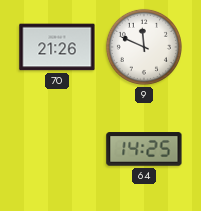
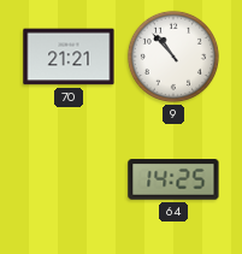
70: 21:26 -> 21:21
9: 11:49 -> 10:53
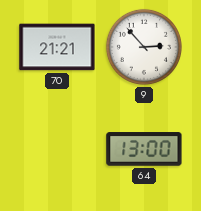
9: 10:53 -> 2:53
64: 14:25 -> 13:00
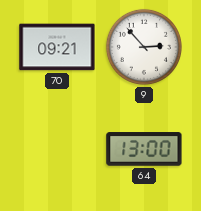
70: 21:21 -> 09:21
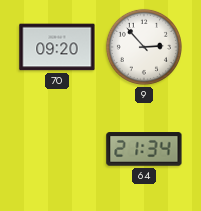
70: 09:21 -> 09:20
64: 13:00 -> 21:34
